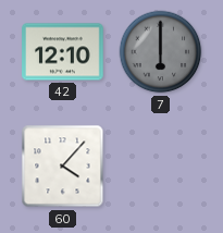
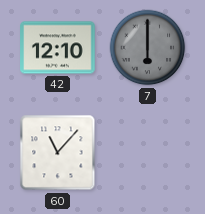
60: 4:07 -> 11:07
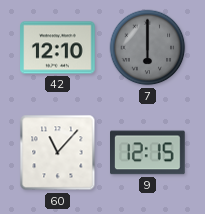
9: none -> 12:15
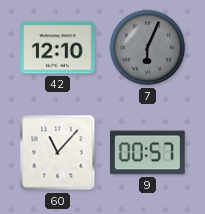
7: 6:00 -> 6:04
9: 12:15 -> 00:57
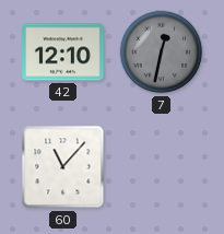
7: 6:04 -> 12:32
9: 00:57 -> none
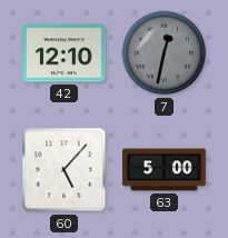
60: 11:07 -> 5:07
63: none -> 5:00
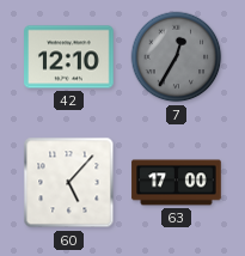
7: 12:32 -> 12:35
63: 5:00 -> 17:00
